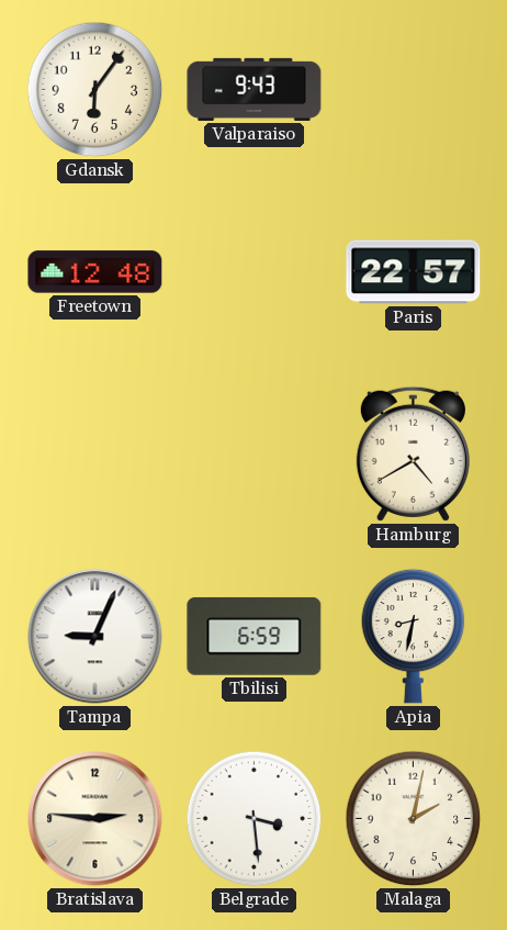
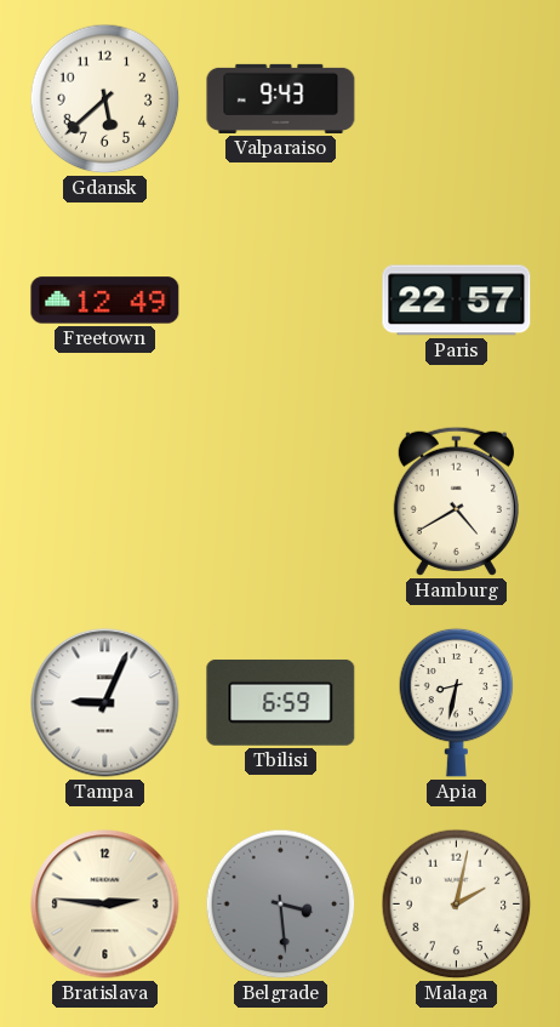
Gdansk: 6:06 -> 5:38
Freetown: 12:48 -> 12:49
Belgrade dial: white -> grey
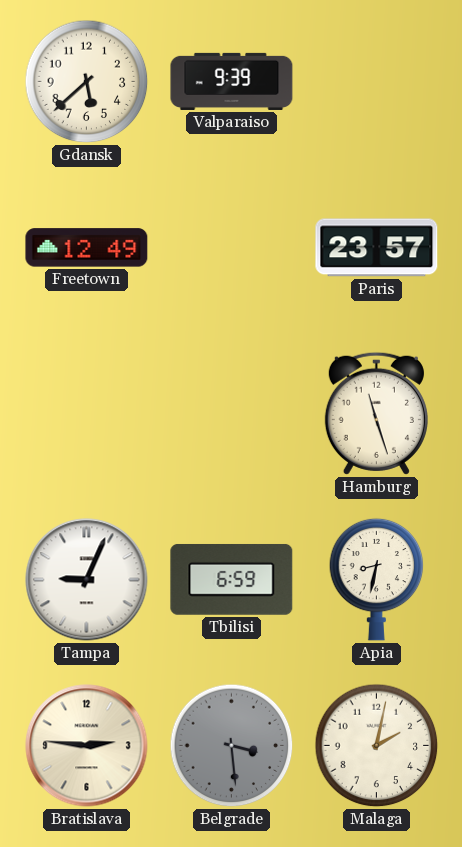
Valparaiso: 9:43 -> 9:39
Paris: 22:57 -> 23:57
Hamburg: 4:40 -> 11:27
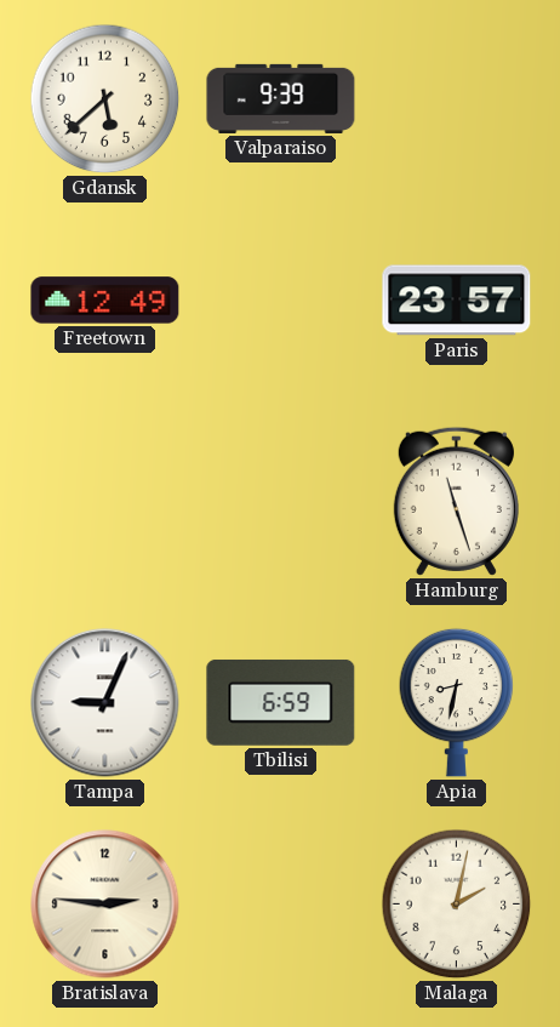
Belgrade: 3:29 -> none
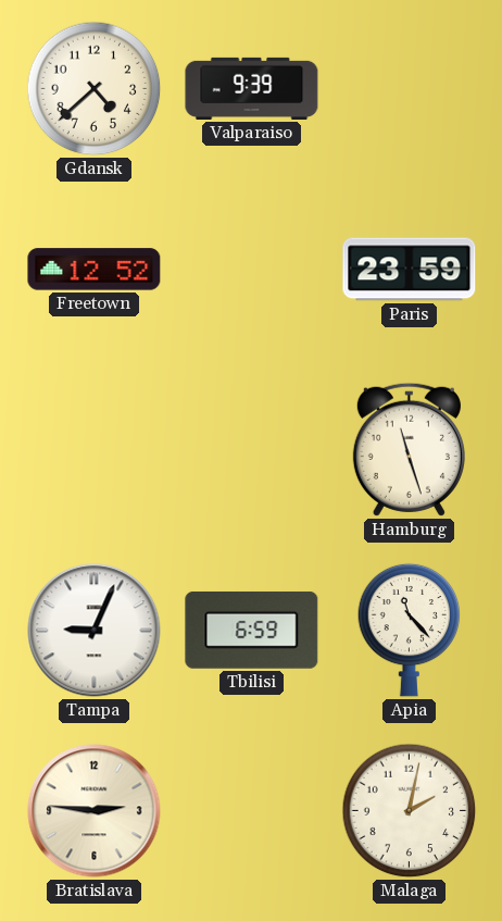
Gdansk: 5:38 -> 4:38
Freetown: 12:49 -> 12:52
Paris: 23:57 -> 23:59
Apia: 8:32 -> 11:23
